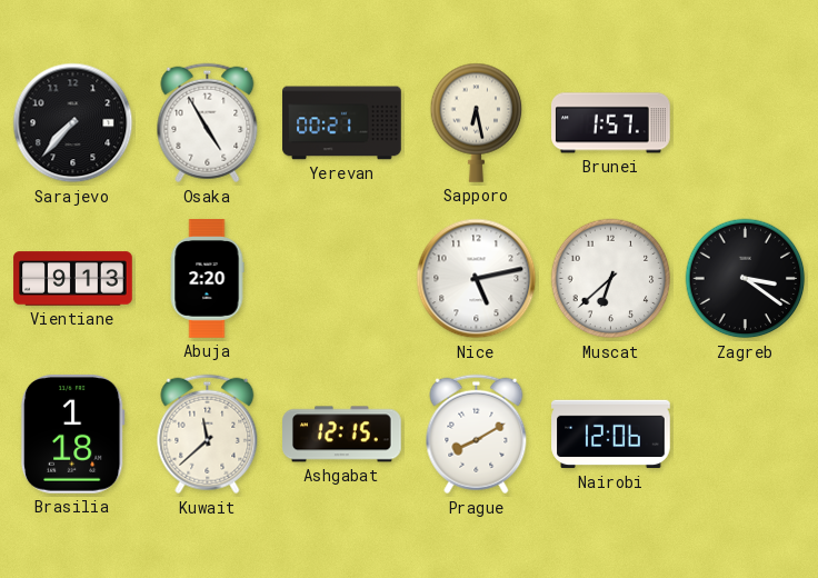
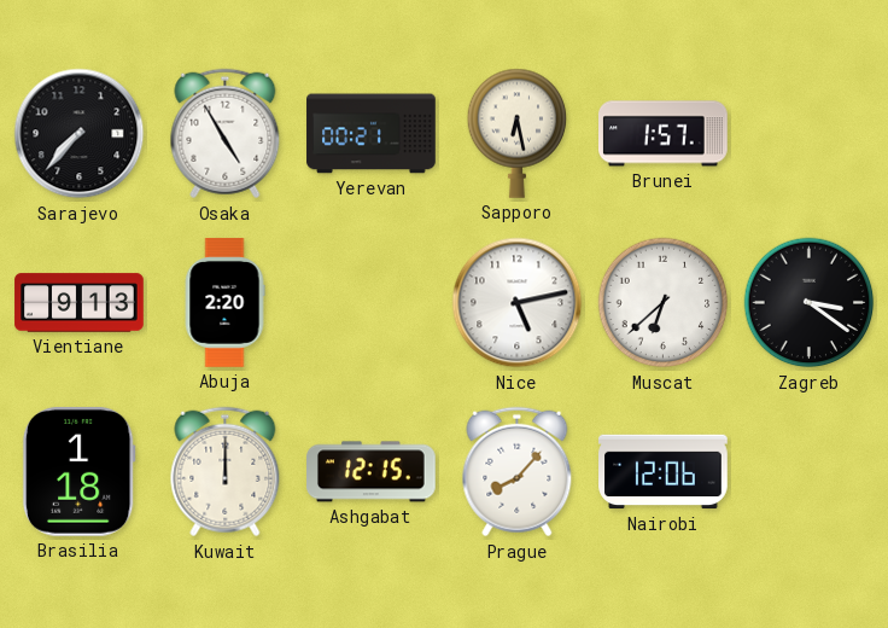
Kuwait: 11:38 -> 12:00
Prague: 8:10 -> 8:07
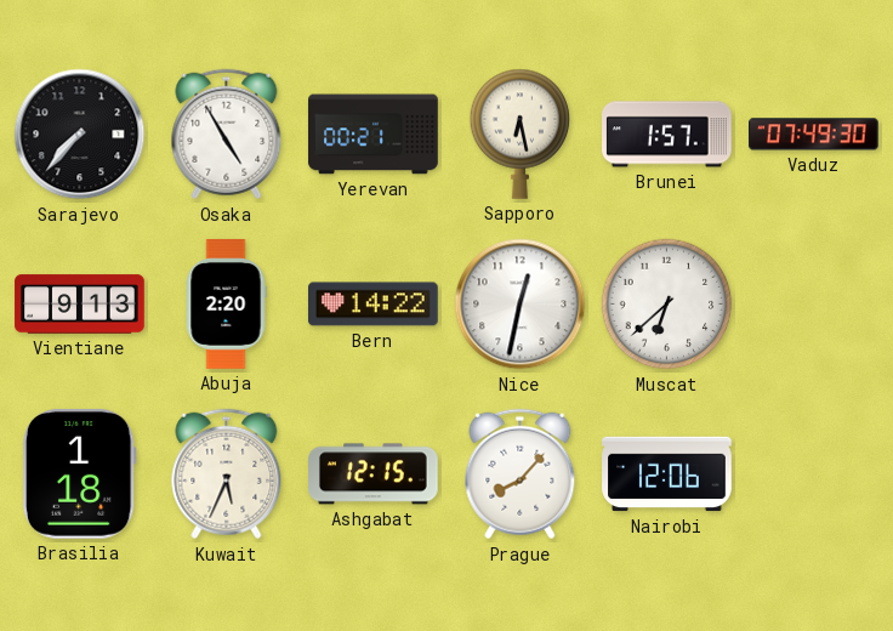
Vaduz: none -> 07:49
Bern: none -> 14:22
Nice: 5:13 -> 12:32
Zagreb: 3:21 -> none
Kuwait: 12:00 -> 5:34
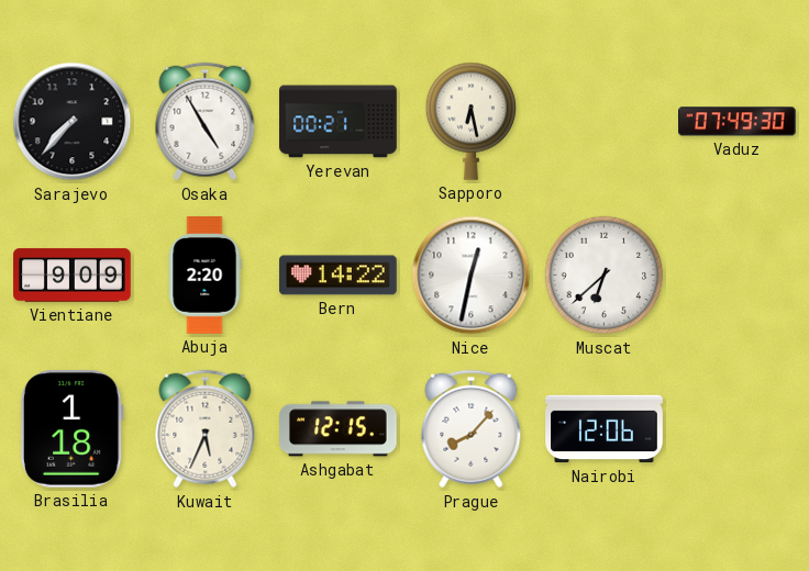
Brunei: 1:57 -> none
Vientiane: 9:13 -> 9:09
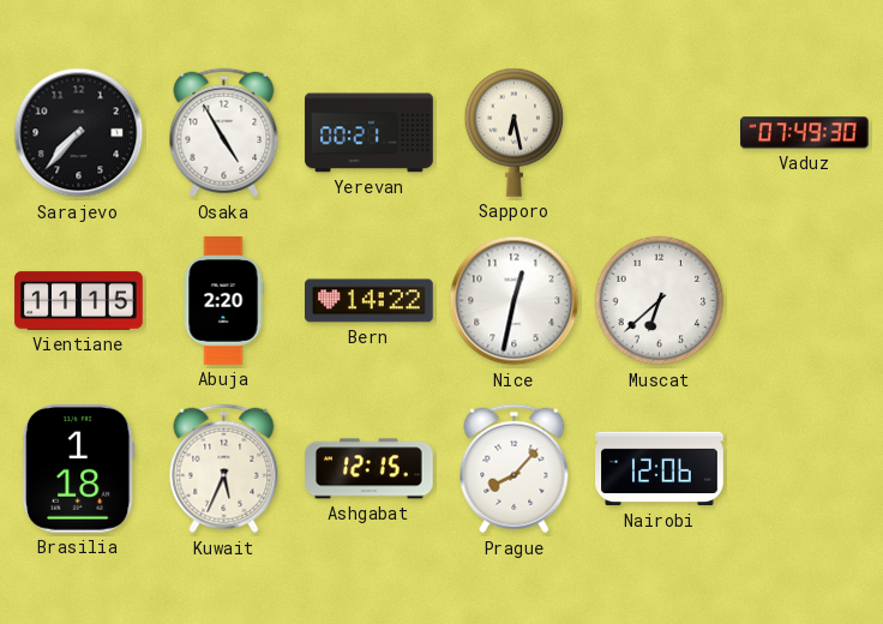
Vientiane: 9:09 -> 11:15
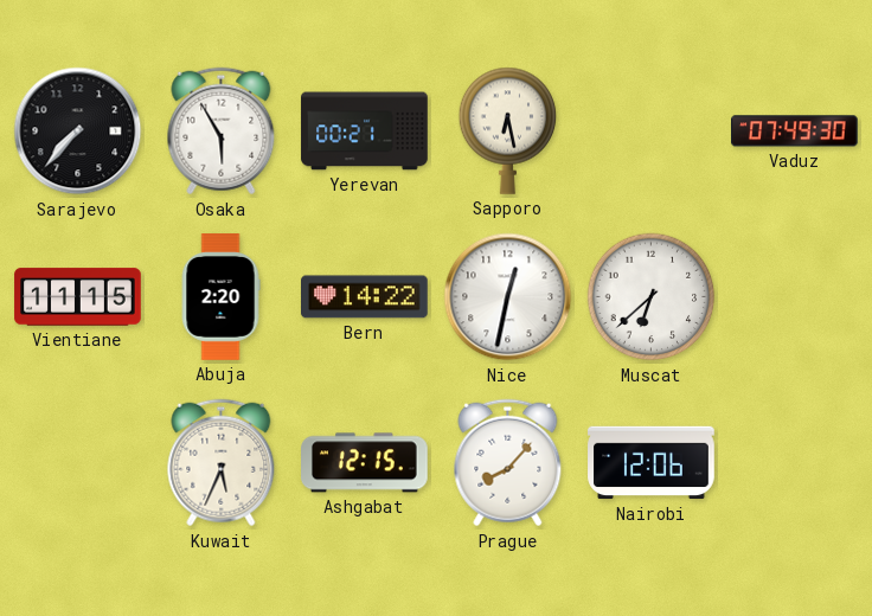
Osaka: 4:55 -> 5:55
Brasilia: 1:18 -> none
